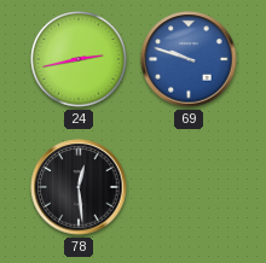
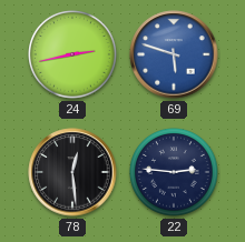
69: 9:48 -> 5:48
22: none -> 2:46
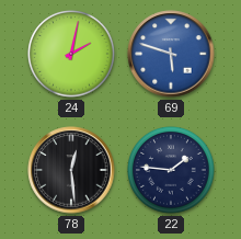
24: 2:43 -> 2:02
22: 2:46 -> 1:46
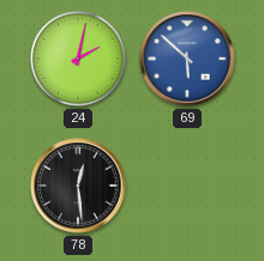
69: 5:48 -> 5:52
22: 1:46 -> none
